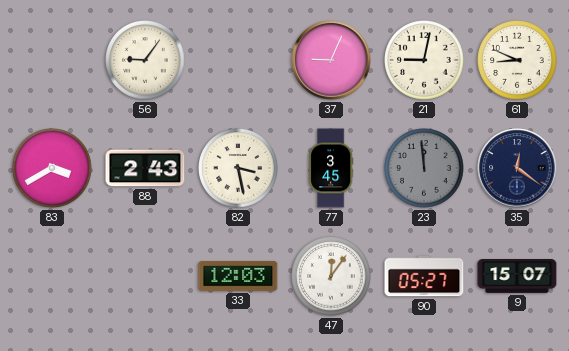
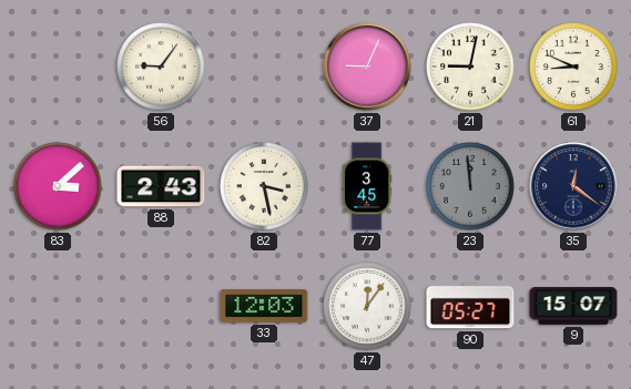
83: 3:40 -> 3:08
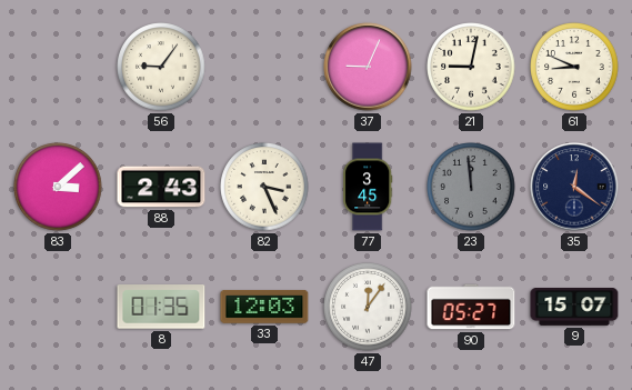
82: 3:28 -> 3:26
8: none -> 01:35
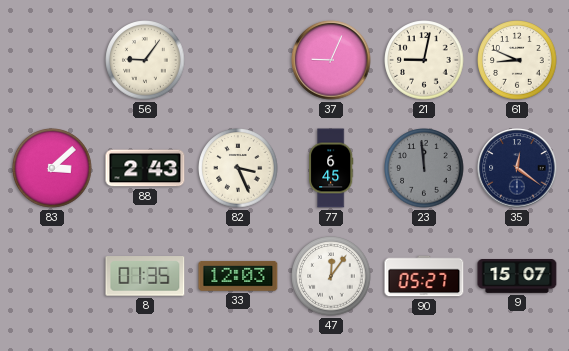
77: 3:45 -> 6:45
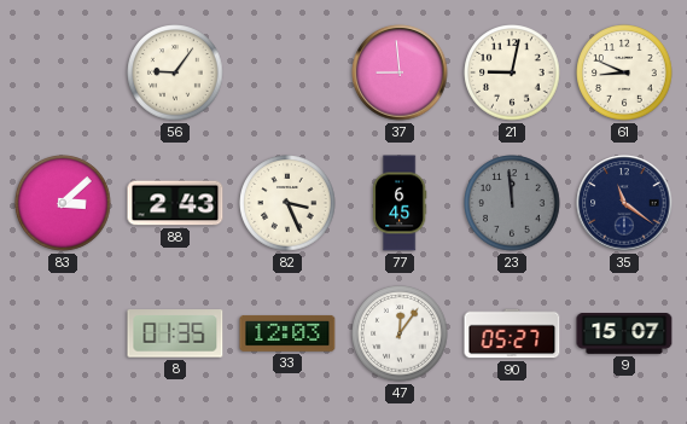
37: 9:04 -> 8:59
35: 12:21 -> 11:21
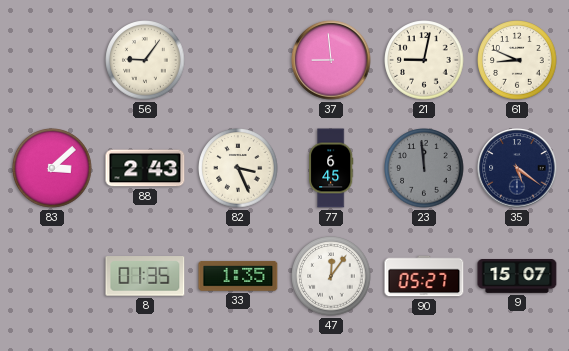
35: 11:21 -> 5:21
33: 12:03 -> 1:35
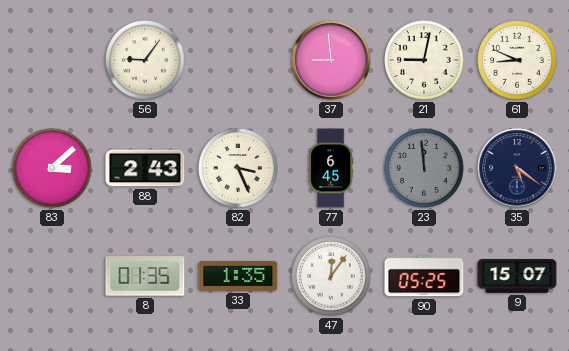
90: 05:27 -> 05:25
